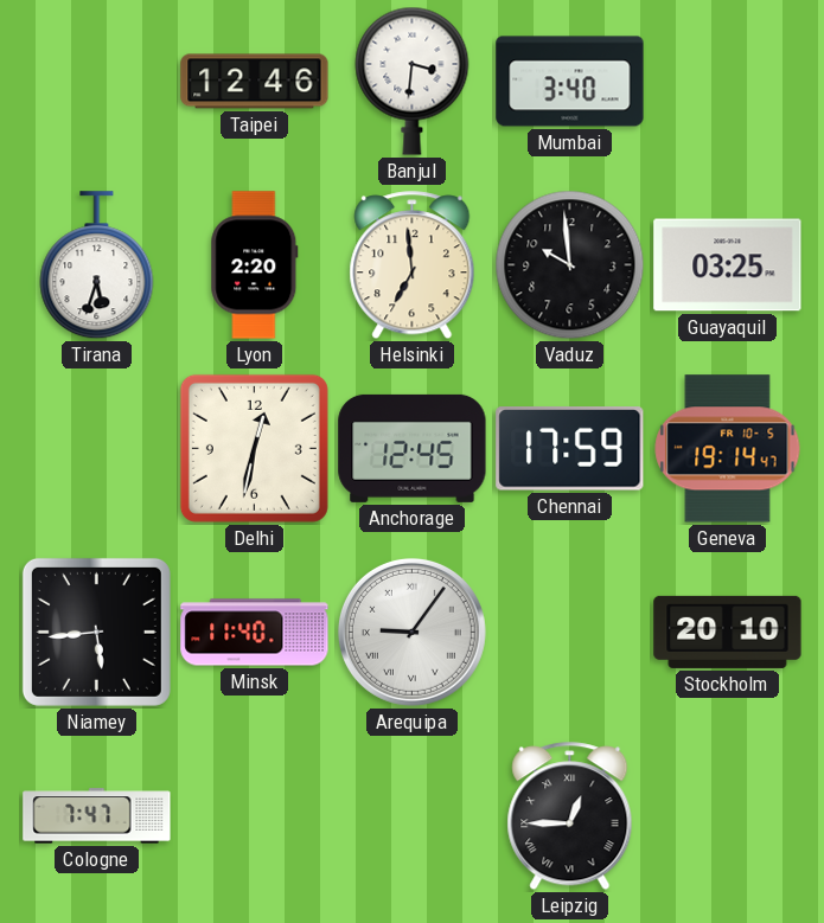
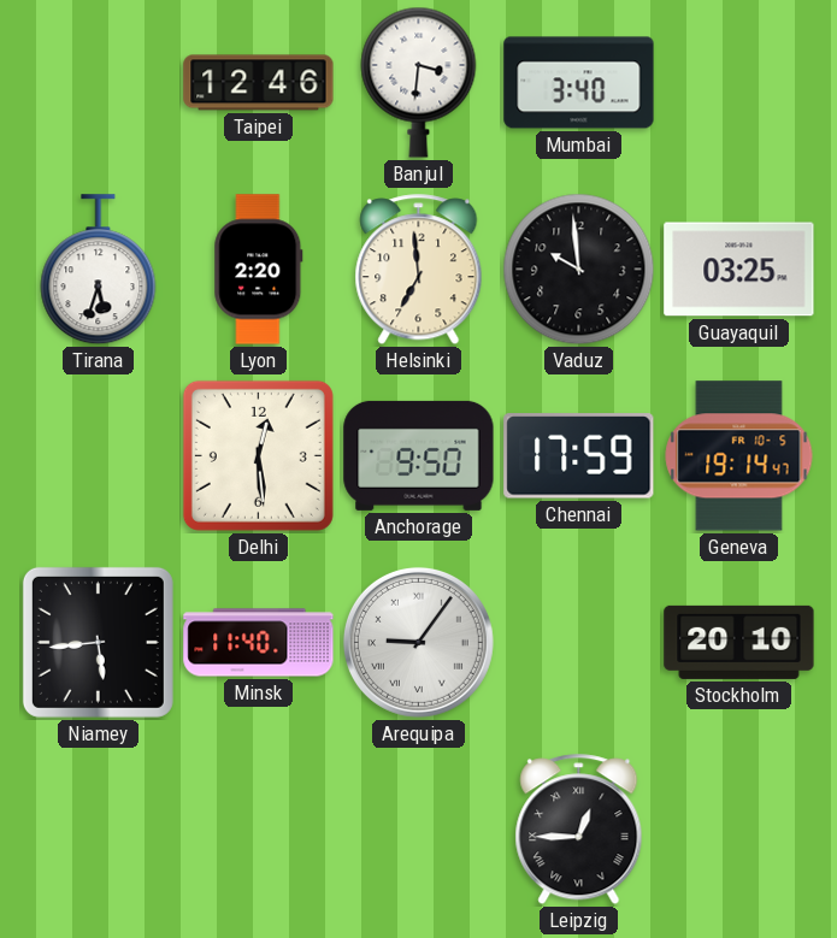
Delhi: 12:32 -> 12:29
Anchorage: 12:45 -> 9:50
Cologne: 7:47 -> none
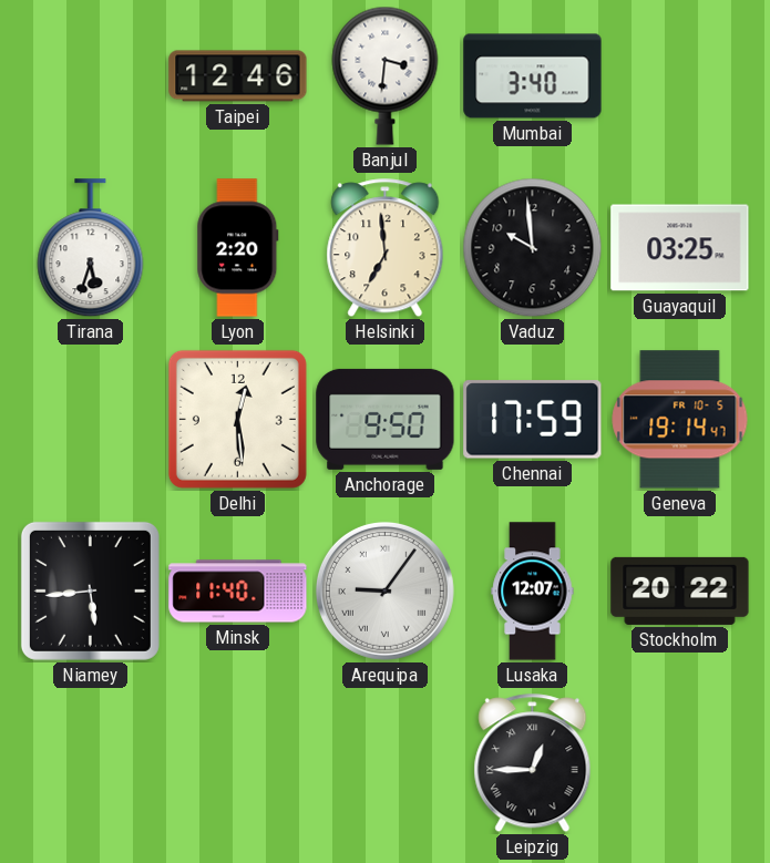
Lusaka: none -> 12:07
Stockholm: 20:10 -> 20:22
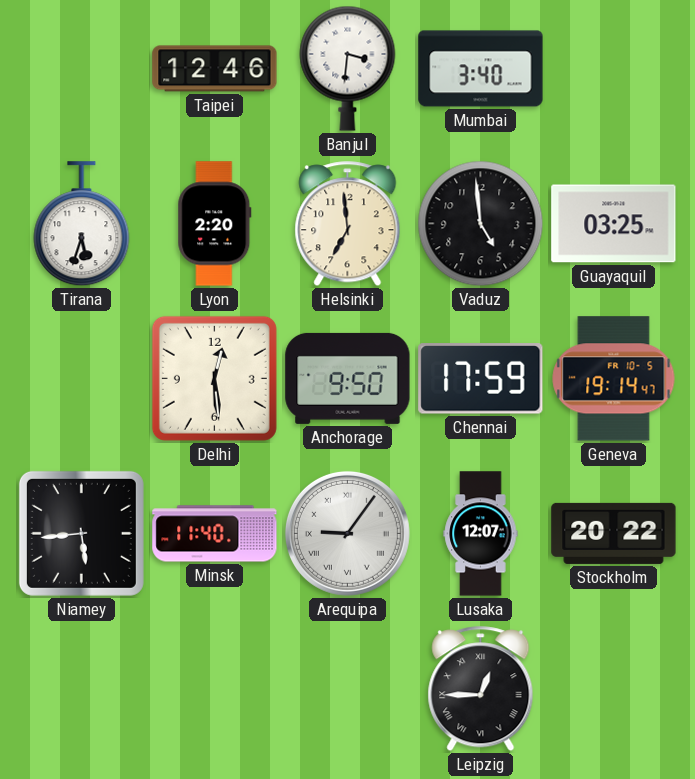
Vaduz: 9:59 -> 4:59
